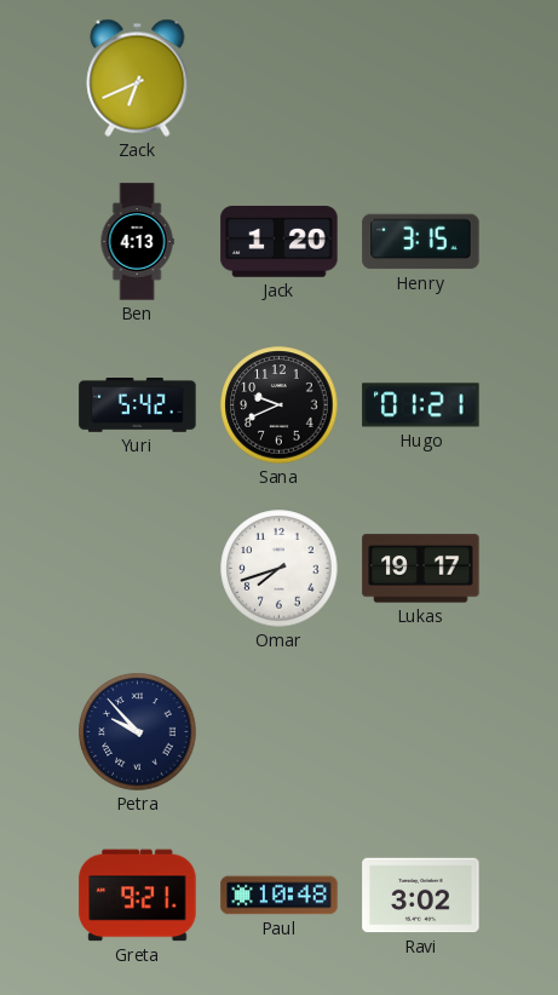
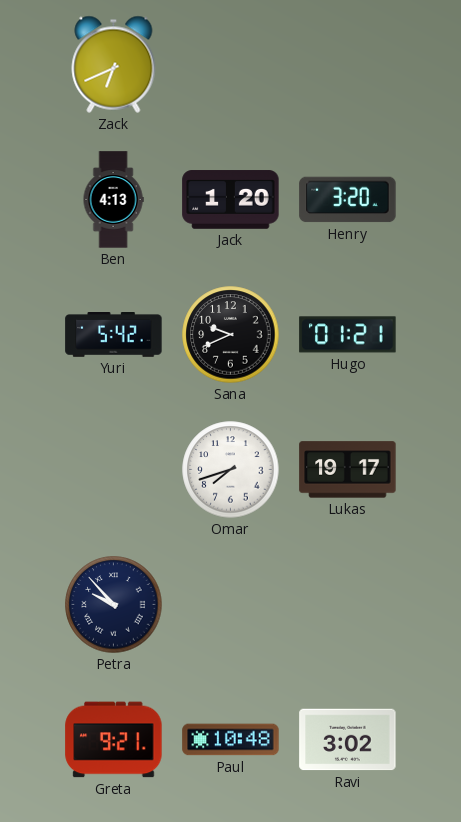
Henry: 3:15 -> 3:20
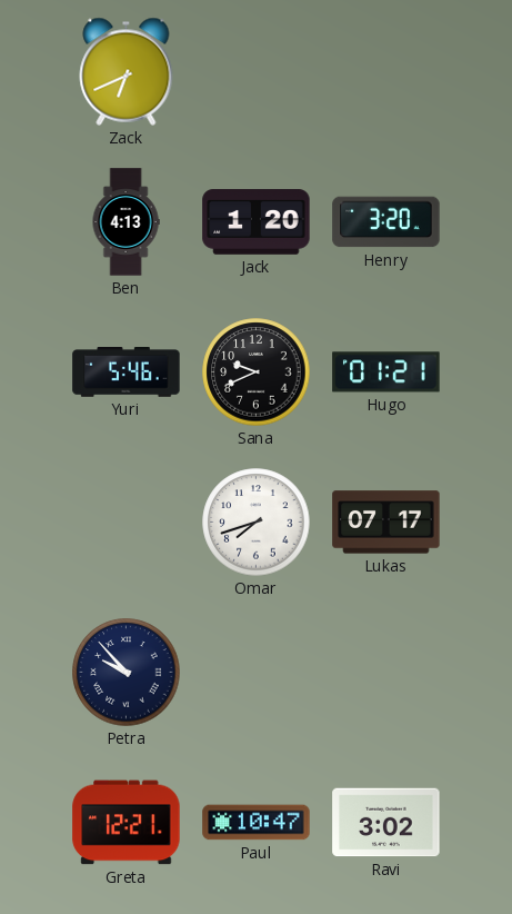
Yuri: 5:42 -> 5:46
Lukas: 19:17 -> 07:17
Greta: 9:21 -> 12:21
Paul: 10:48 -> 10:47
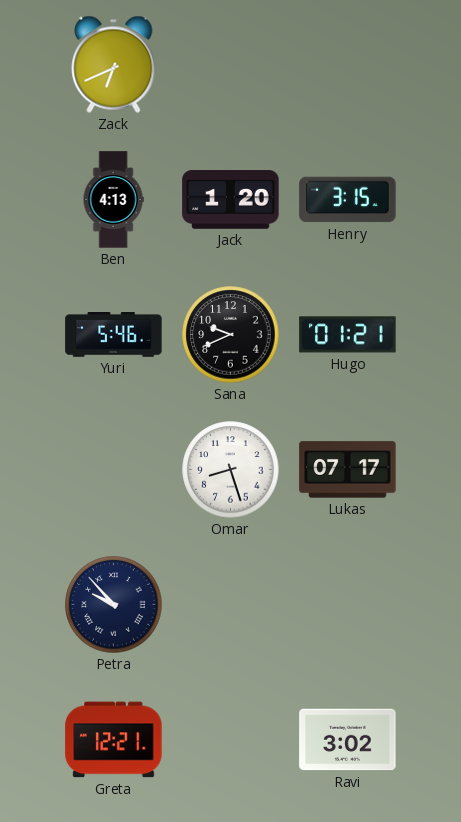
Henry: 3:20 -> 3:15
Omar: 7:42 -> 8:27
Paul: 10:47 -> none
